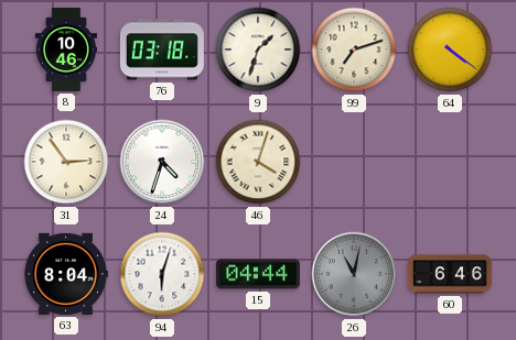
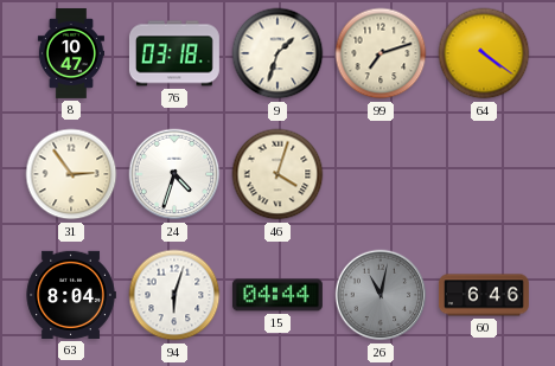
8: 10:46 -> 10:47
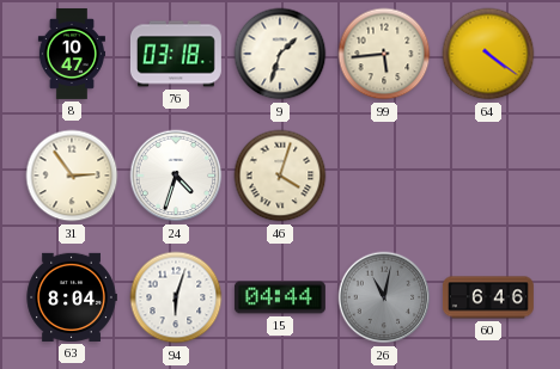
99: 7:12 -> 5:44
